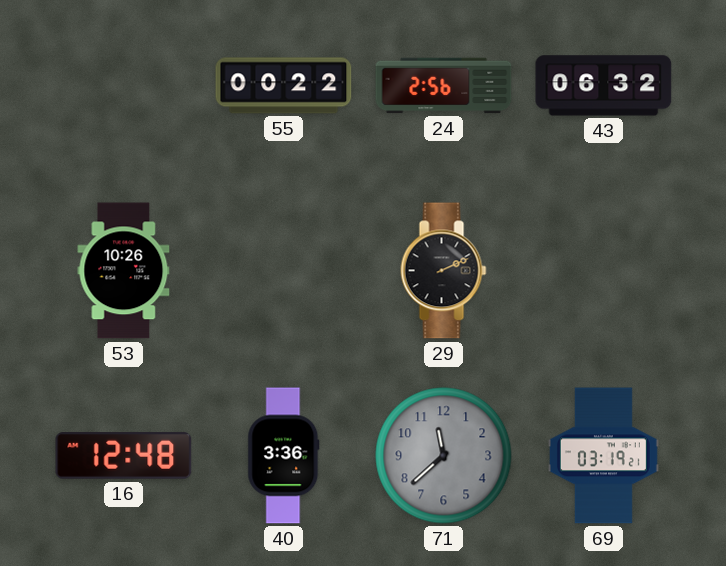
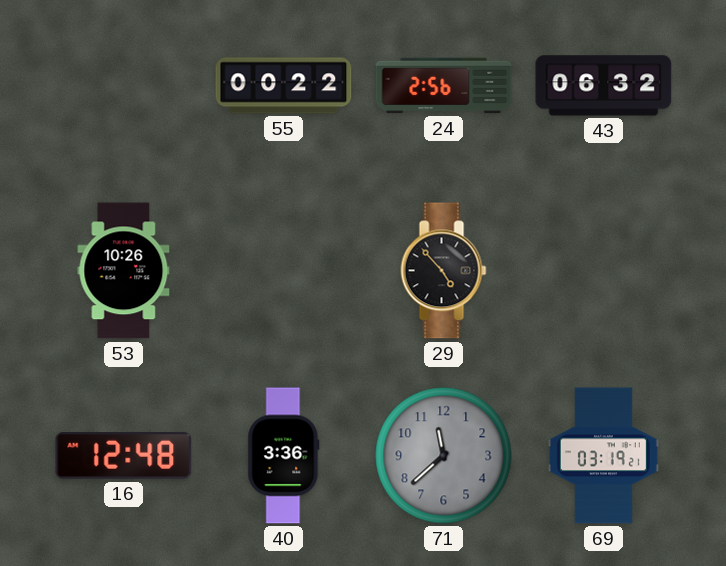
29: 2:11 -> 4:53
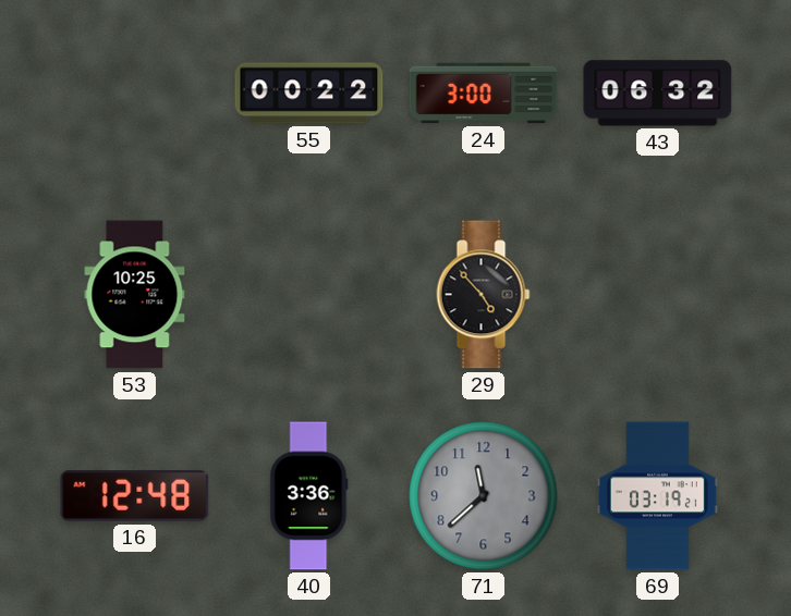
24: 2:56 -> 3:00
53: 10:26 -> 10:25
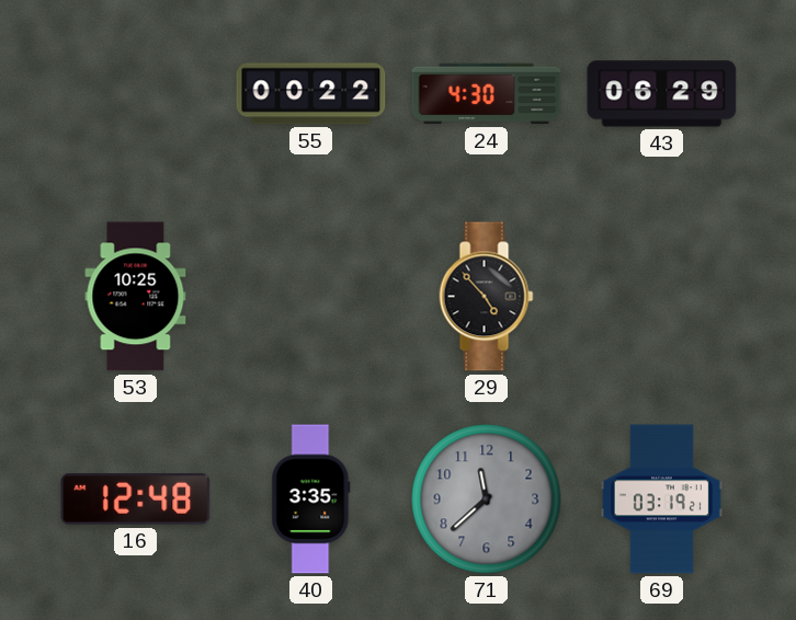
24: 3:00 -> 4:30
43: 06:32 -> 06:29
40: 3:36 -> 3:35
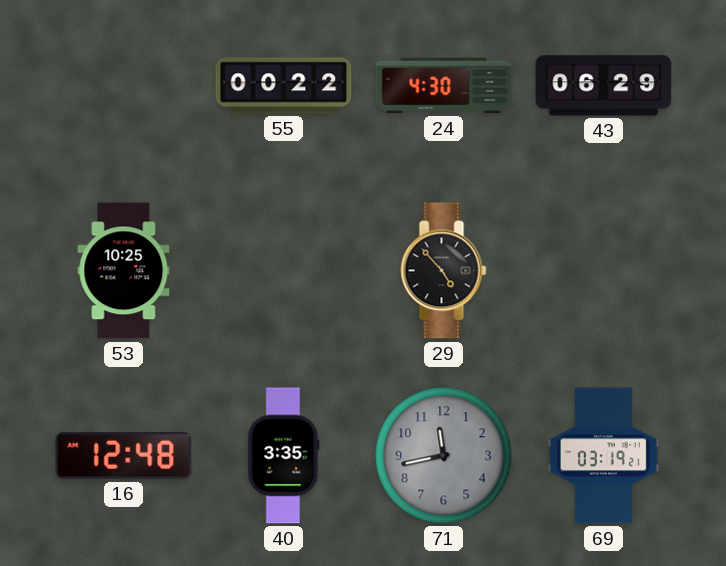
71: 11:38 -> 11:43
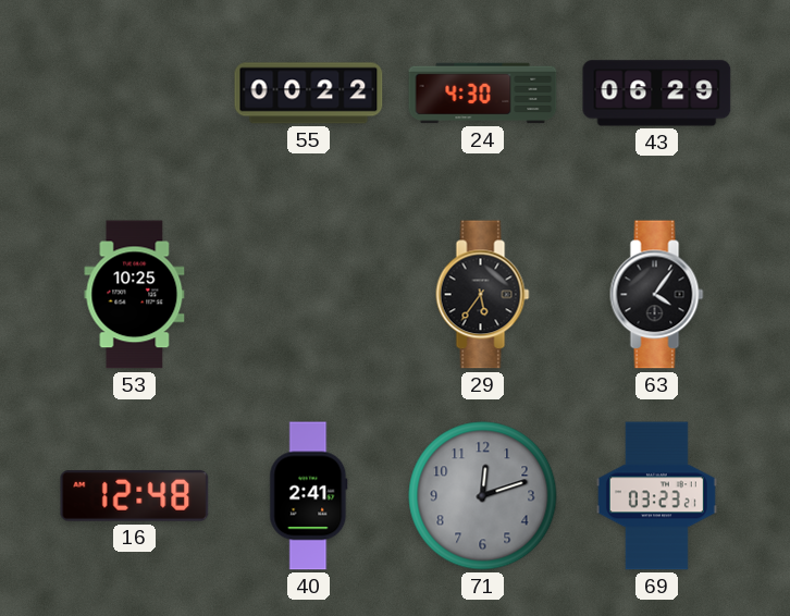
29: 4:53 -> 5:36
63: none -> 4:06
40: 3:35 -> 2:41
71: 11:43 -> 12:12
69: 03:19 -> 03:23
